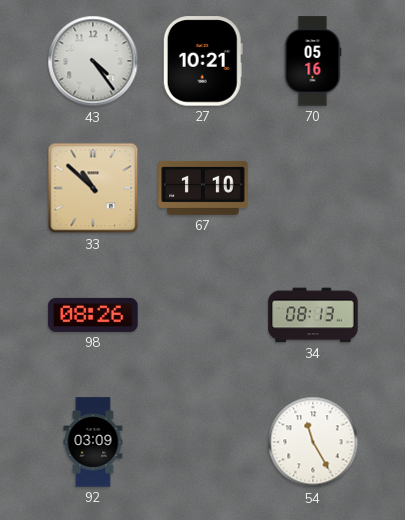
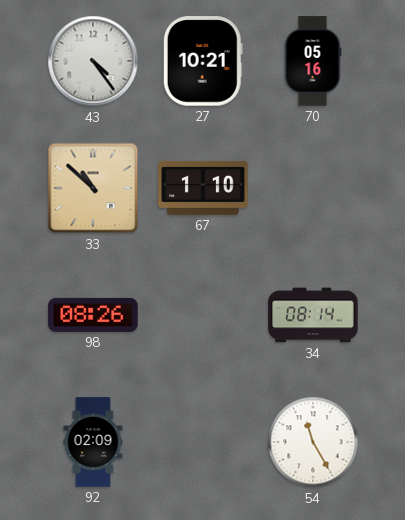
34: 08:13 -> 08:14
92: 03:09 -> 02:09
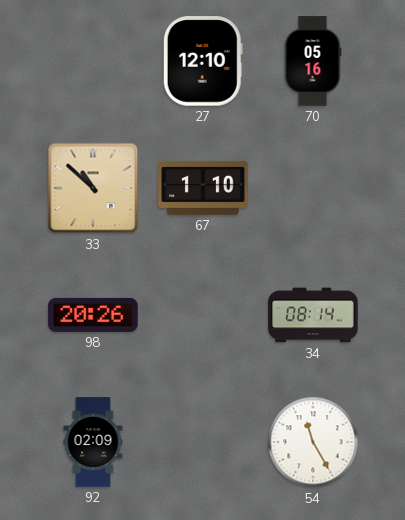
43: 4:24 -> none
27: 10:21 -> 12:10
98: 08:26 -> 20:26
